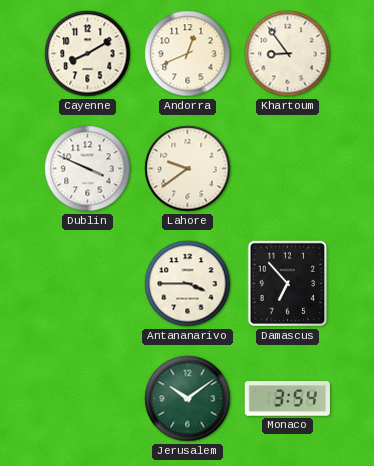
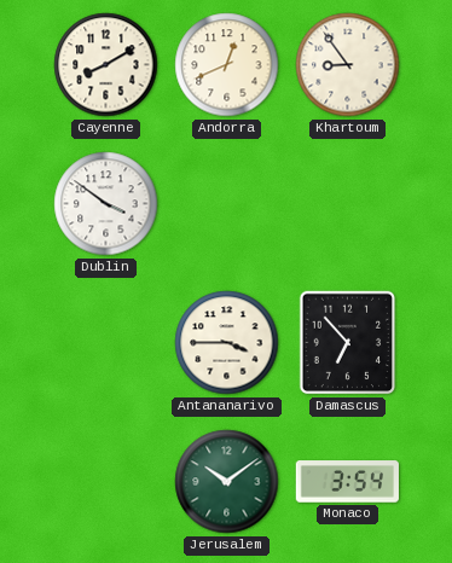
Dublin: 3:49 -> 3:51
Lahore: 9:39 -> none
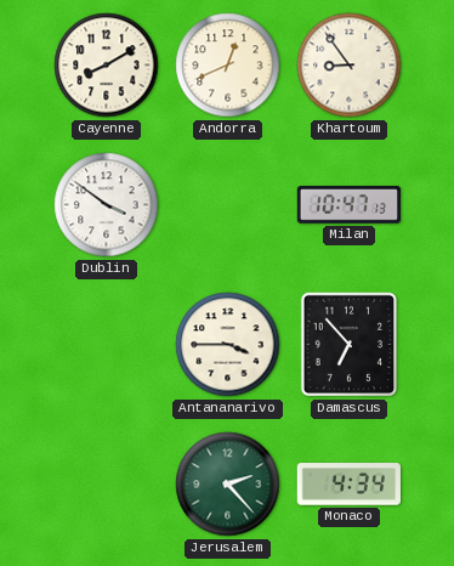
Milan: none -> 10:47
Jerusalem: 10:09 -> 2:23
Monaco: 3:54 -> 4:34
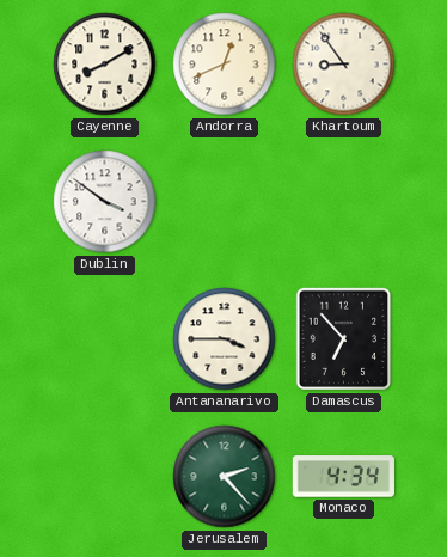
Milan: 10:47 -> none
